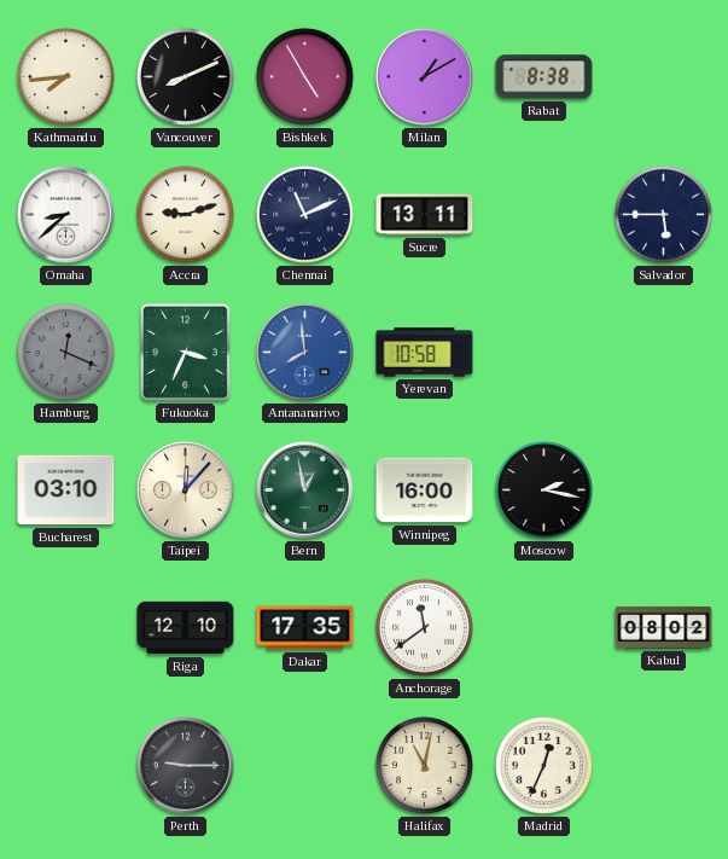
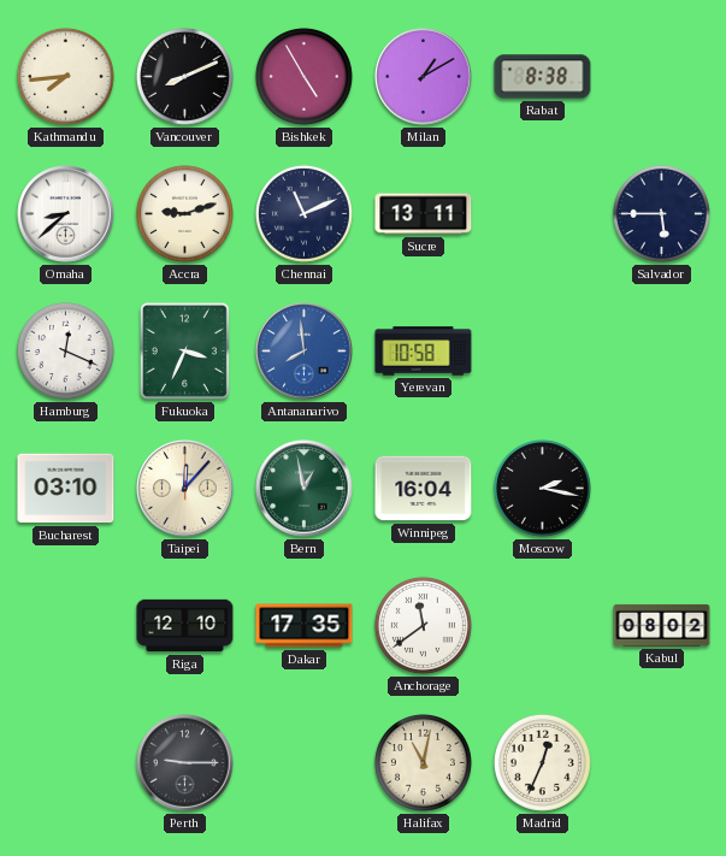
Hamburg dial: grey -> white
Winnipeg: 16:00 -> 16:04
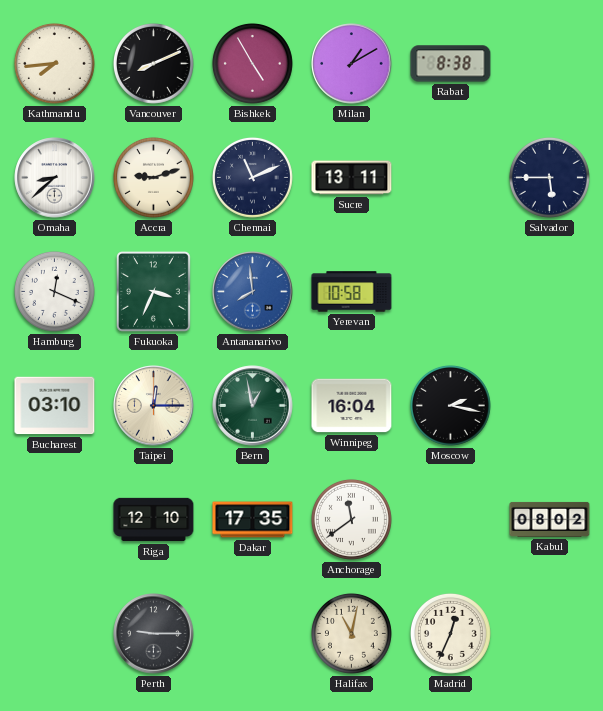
Taipei: 12:07 -> 12:15
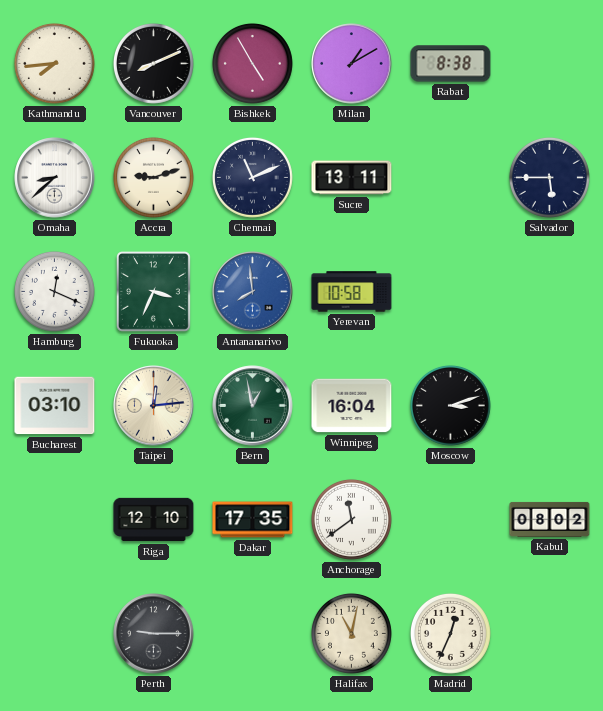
Taipei: 12:15 -> 12:14
Moscow: 2:17 -> 3:12
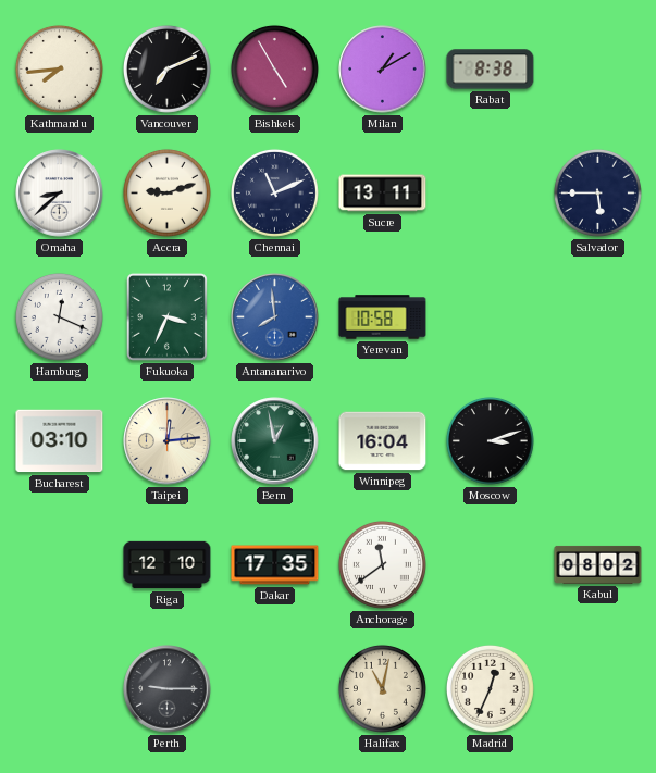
Vancouver: 8:11 -> 7:11
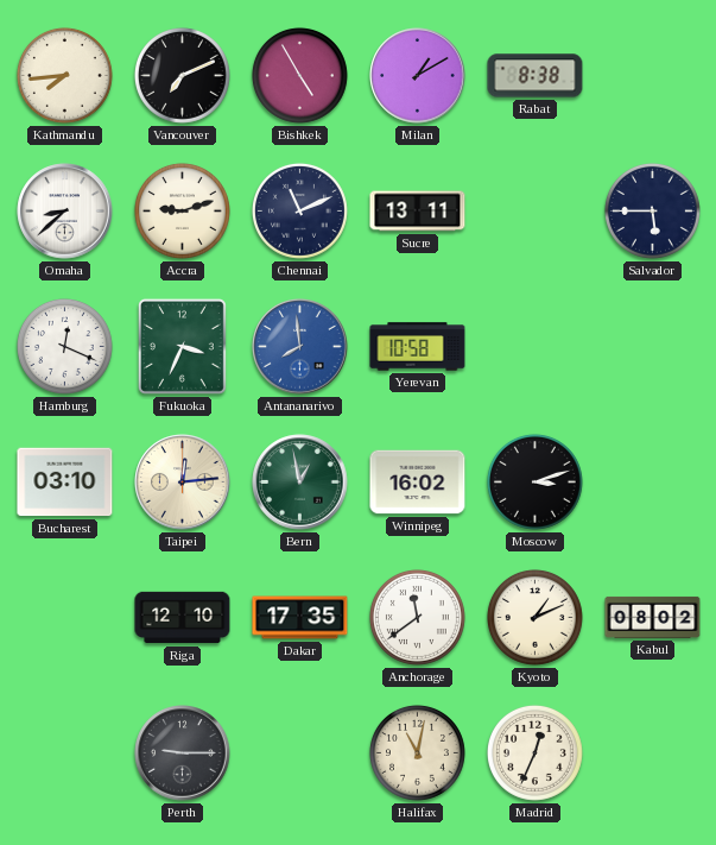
Winnipeg: 16:04 -> 16:02
Kyoto: none -> 1:11
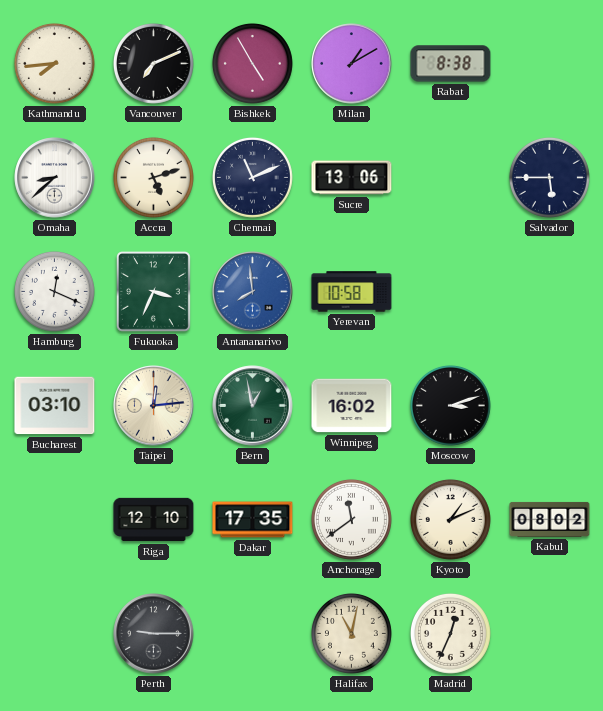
Accra: 9:12 -> 5:12
Sucre: 13:11 -> 13:06
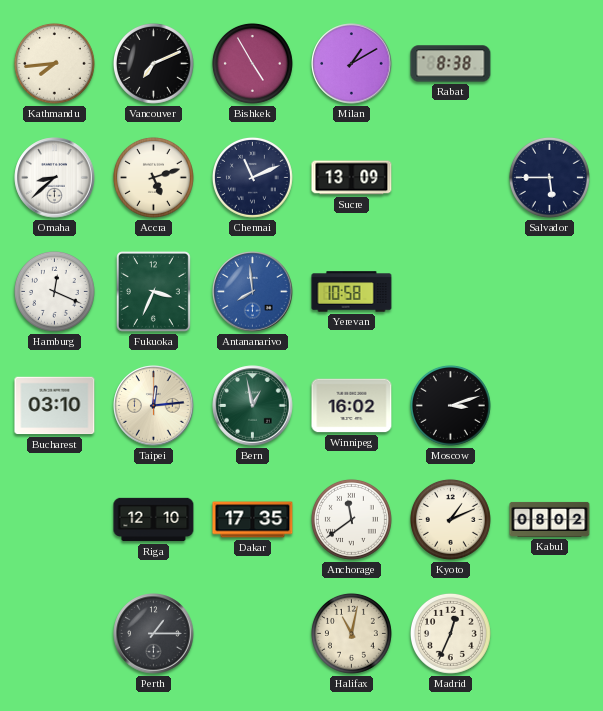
Sucre: 13:06 -> 13:09
Perth: 9:15 -> 1:15
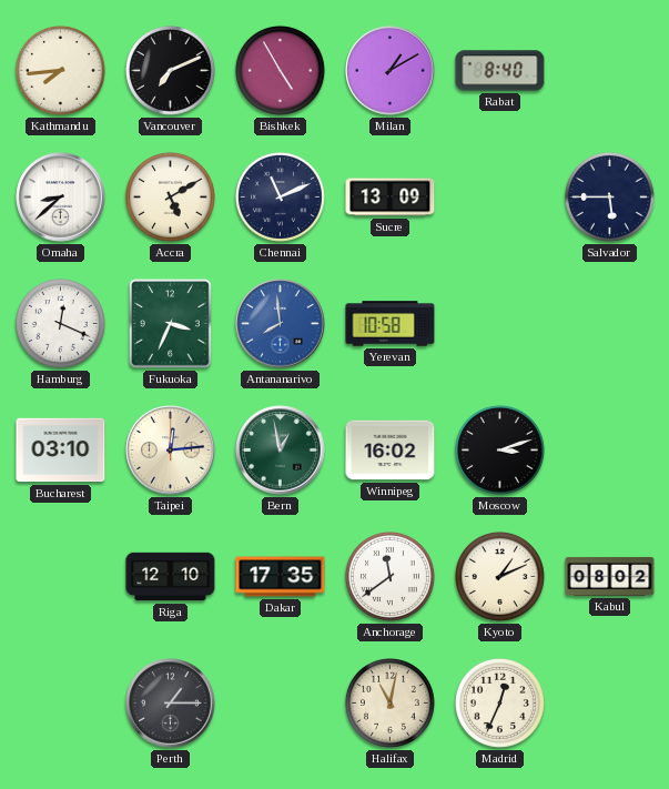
Rabat: 8:38 -> 8:40
Accra: 5:12 -> 5:10
